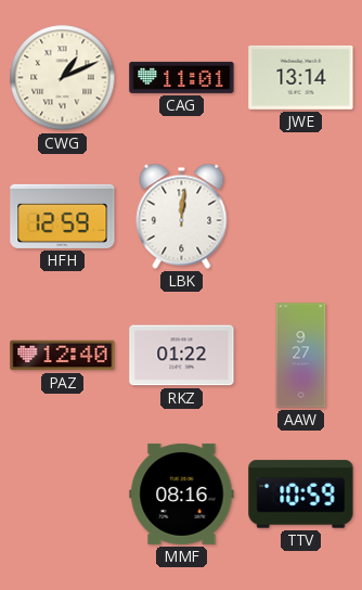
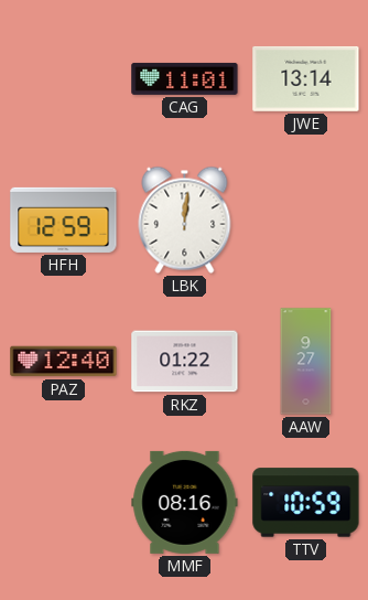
CWG: 1:11 -> none
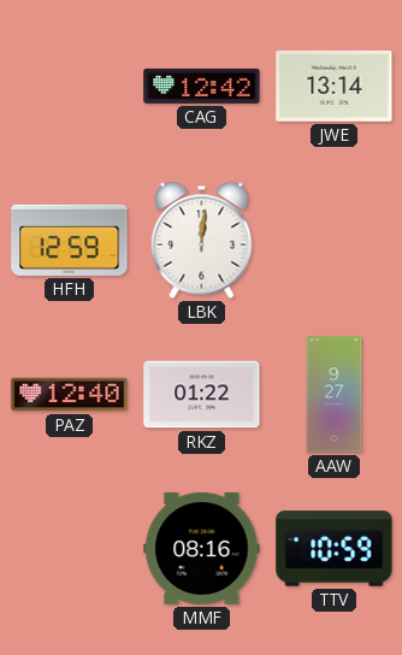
CAG: 11:01 -> 12:42
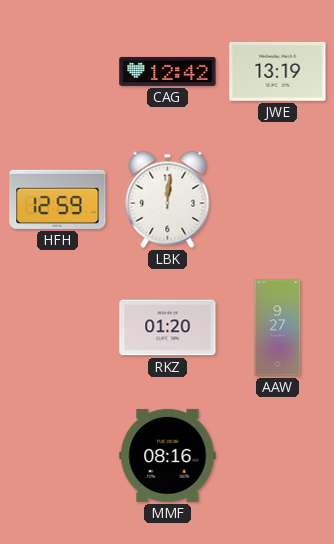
JWE: 13:14 -> 13:19
PAZ: 12:40 -> none
RKZ: 01:22 -> 01:20
TTV: 10:59 -> none
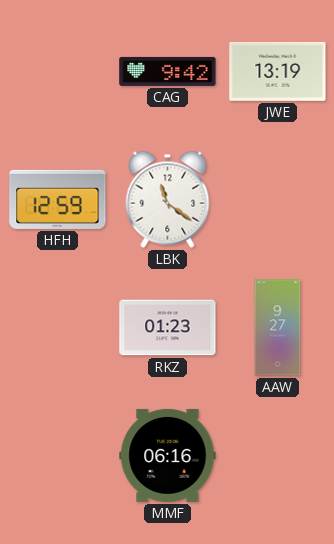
CAG: 12:42 -> 9:42
LBK: 12:01 -> 11:21
RKZ: 01:20 -> 01:23
MMF: 08:16 -> 06:16
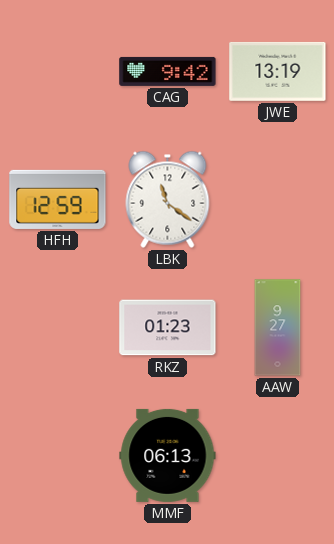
MMF: 06:16 -> 06:13
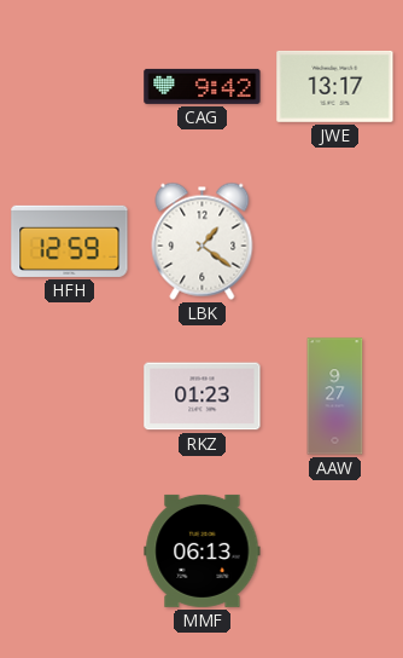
JWE: 13:19 -> 13:17
LBK: 11:21 -> 1:21
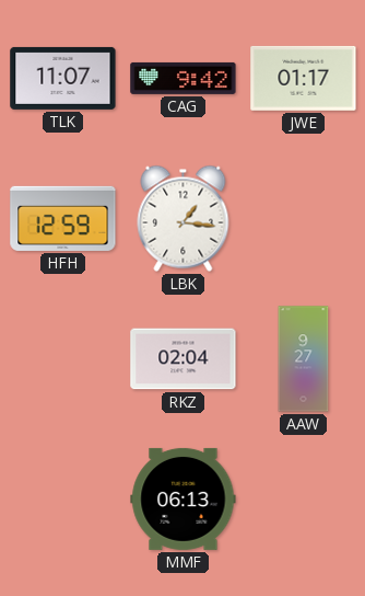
TLK: none -> 11:07
JWE: 13:17 -> 01:17
LBK: 1:21 -> 1:16
RKZ: 01:23 -> 02:04
